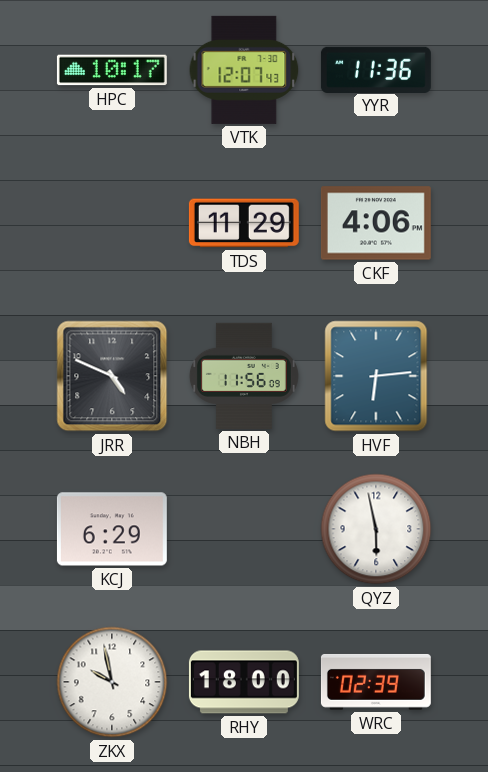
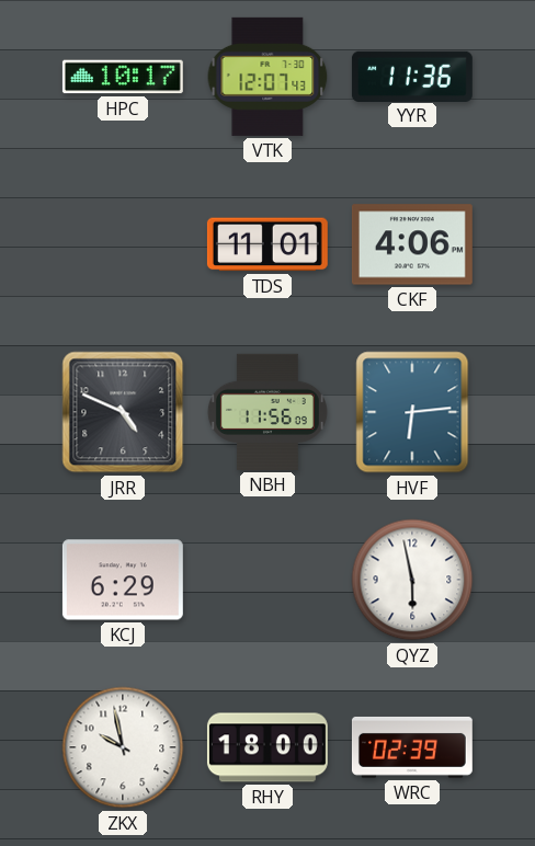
TDS: 11:29 -> 11:01
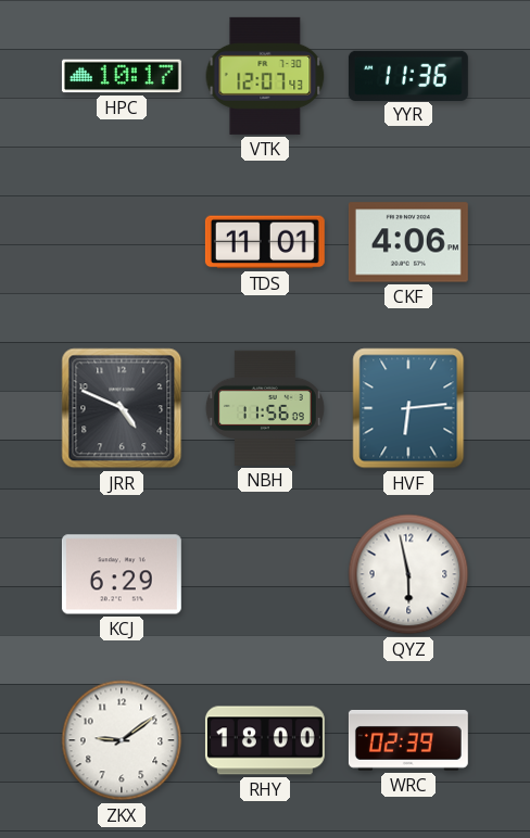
ZKX: 9:58 -> 9:09
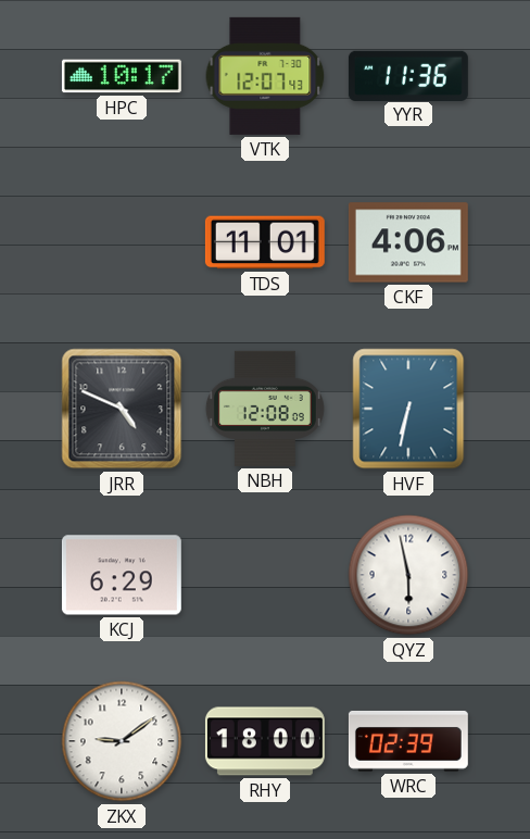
NBH: 11:56 -> 12:08
HVF: 6:14 -> 6:32
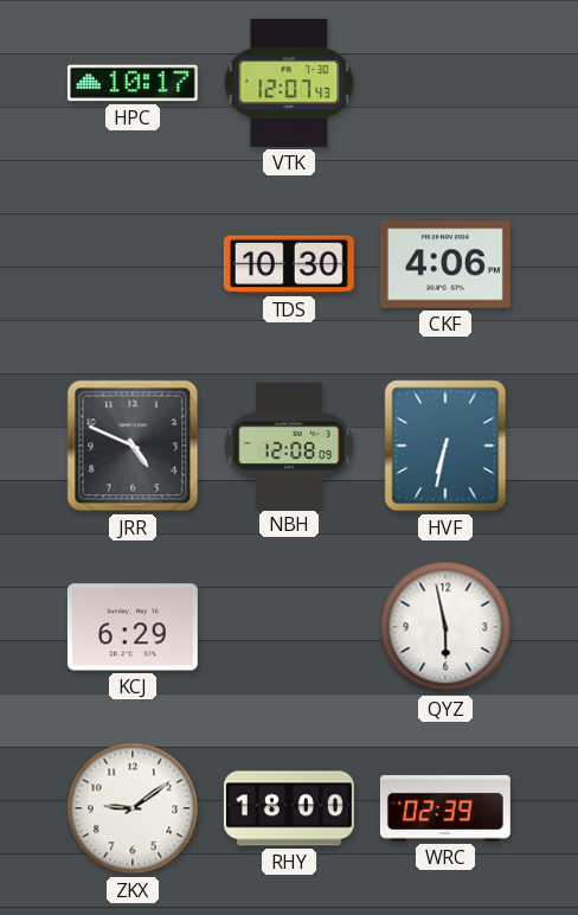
YYR: 11:36 -> none
TDS: 11:01 -> 10:30
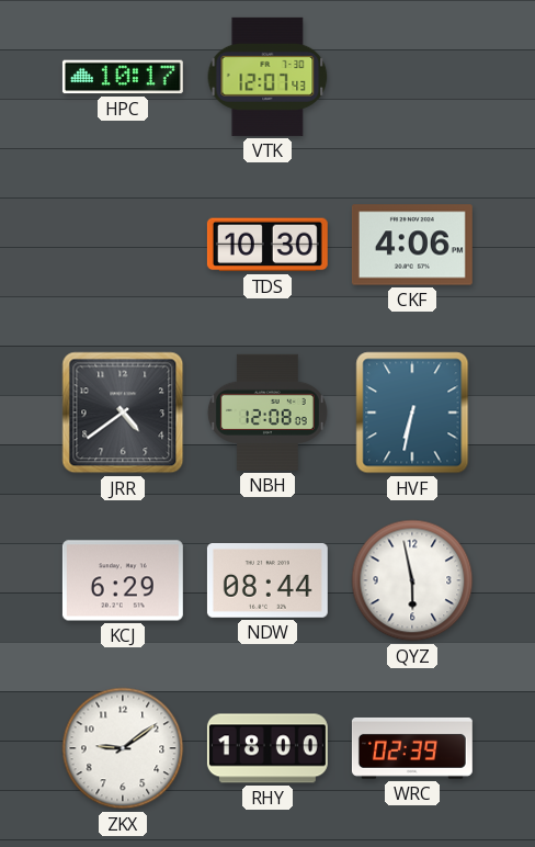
JRR: 4:49 -> 4:39
NDW: none -> 08:44
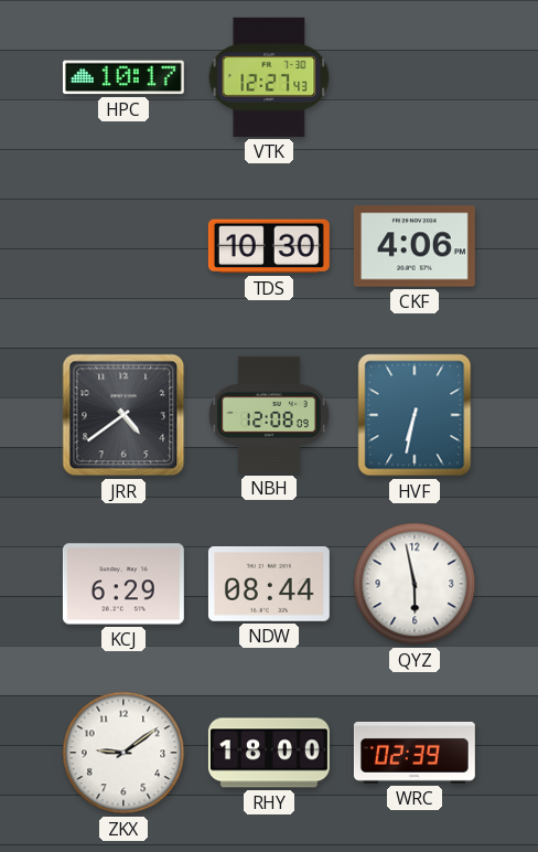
VTK: 12:07 -> 12:27
